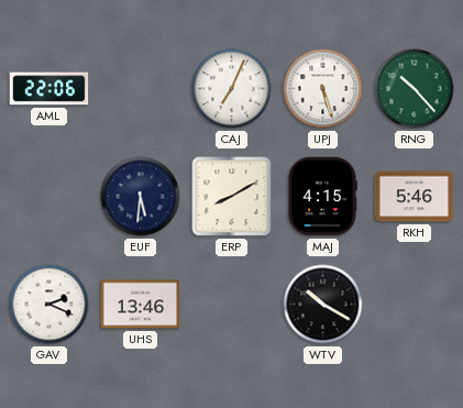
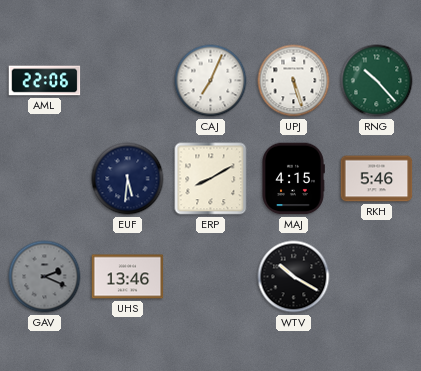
GAV dial: white -> grey
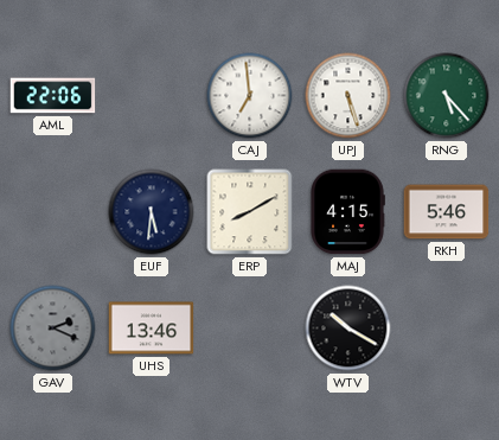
CAJ: 7:04 -> 6:59
RNG: 10:23 -> 5:23
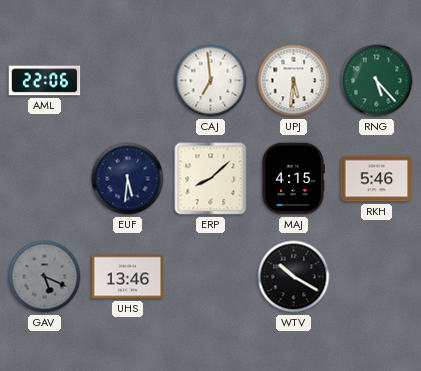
UPJ: 5:27 -> 5:31
ERP: 8:10 -> 8:08
GAV: 2:19 -> 5:19
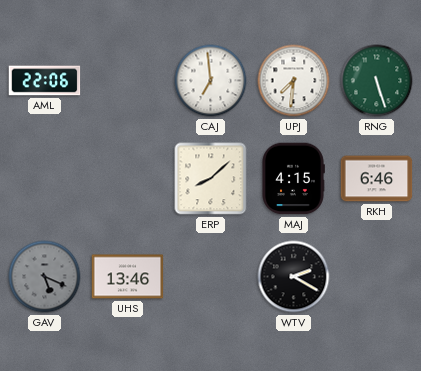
UPJ: 5:31 -> 7:31
RNG: 5:23 -> 5:27
EUF: 5:31 -> none
RKH: 5:46 -> 6:46
WTV: 10:20 -> 2:20
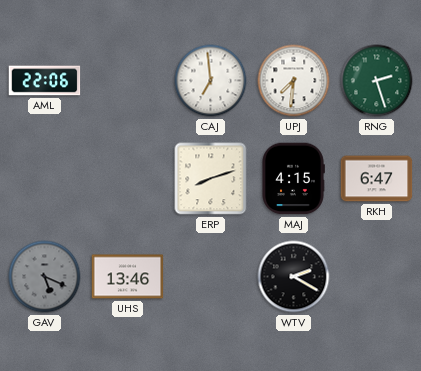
RNG: 5:27 -> 2:27
ERP: 8:08 -> 8:12
RKH: 6:46 -> 6:47
